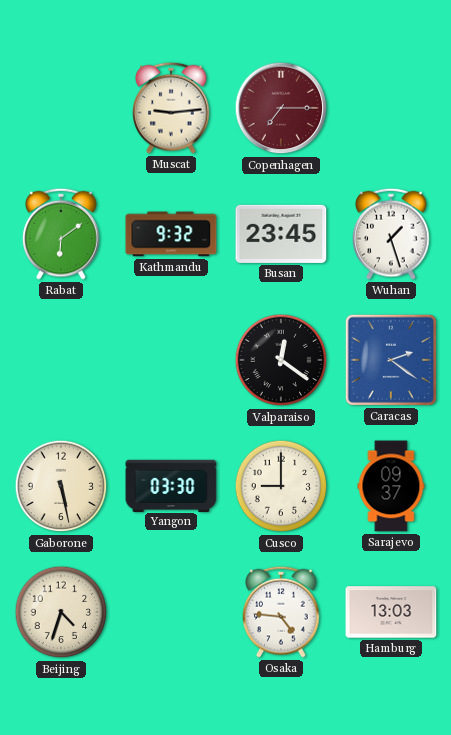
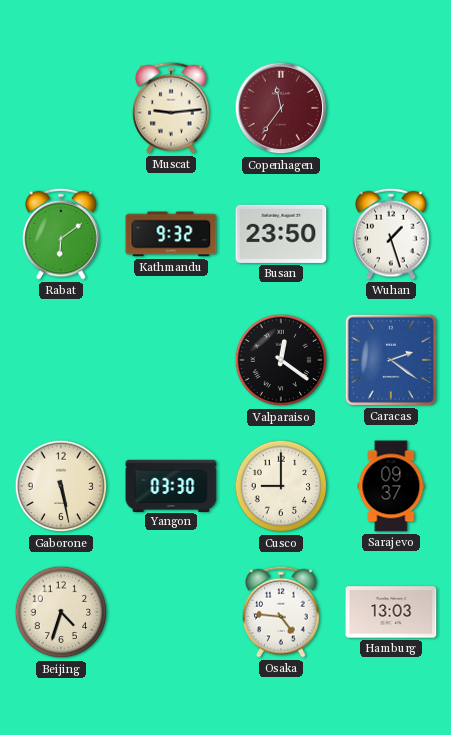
Copenhagen: 7:15 -> 11:36
Busan: 23:45 -> 23:50
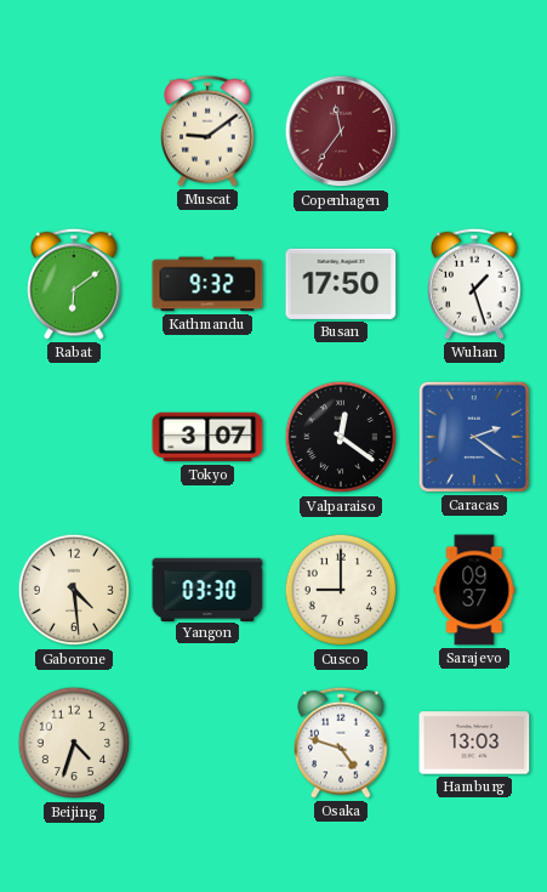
Muscat: 9:14 -> 9:09
Busan: 23:50 -> 17:50
Tokyo: none -> 3:07
Gaborone: 5:28 -> 4:29
Osaka: 4:46 -> 4:48
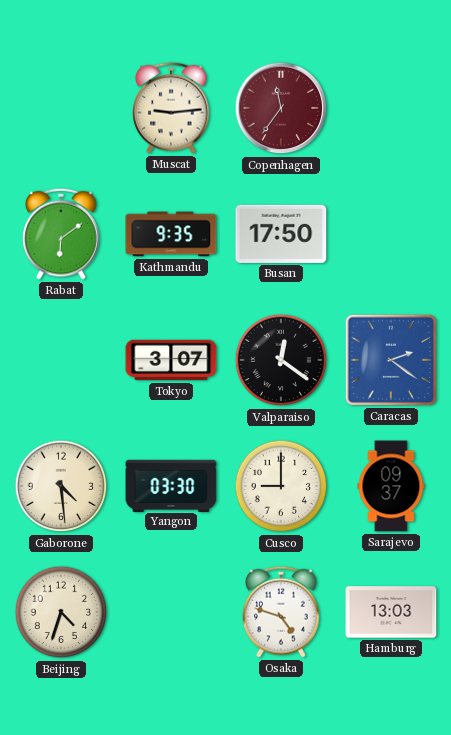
Muscat: 9:09 -> 9:14
Kathmandu: 9:32 -> 9:35
Wuhan: 1:27 -> none
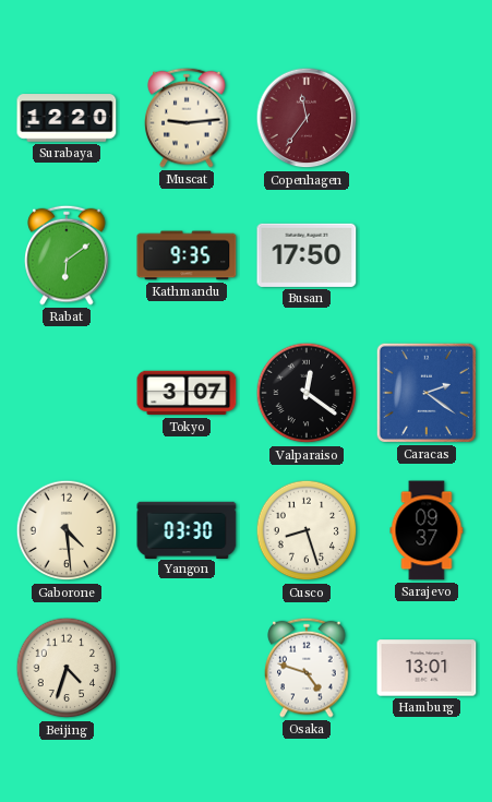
Surabaya: none -> 12:20
Cusco: 9:00 -> 8:27
Hamburg: 13:03 -> 13:01
